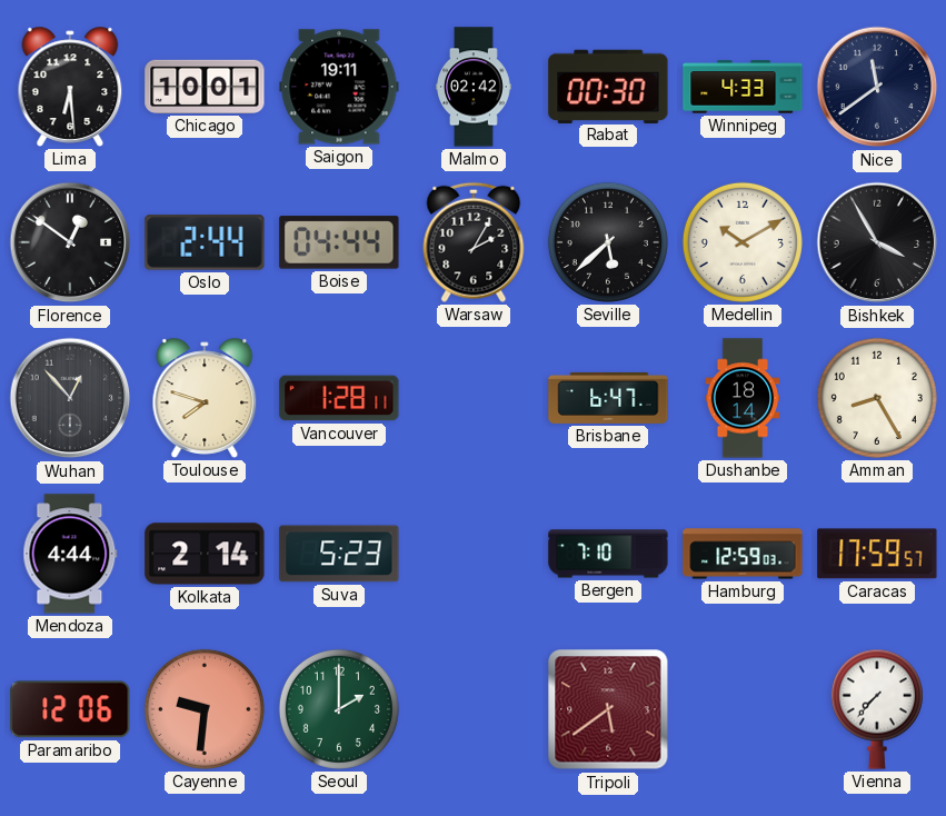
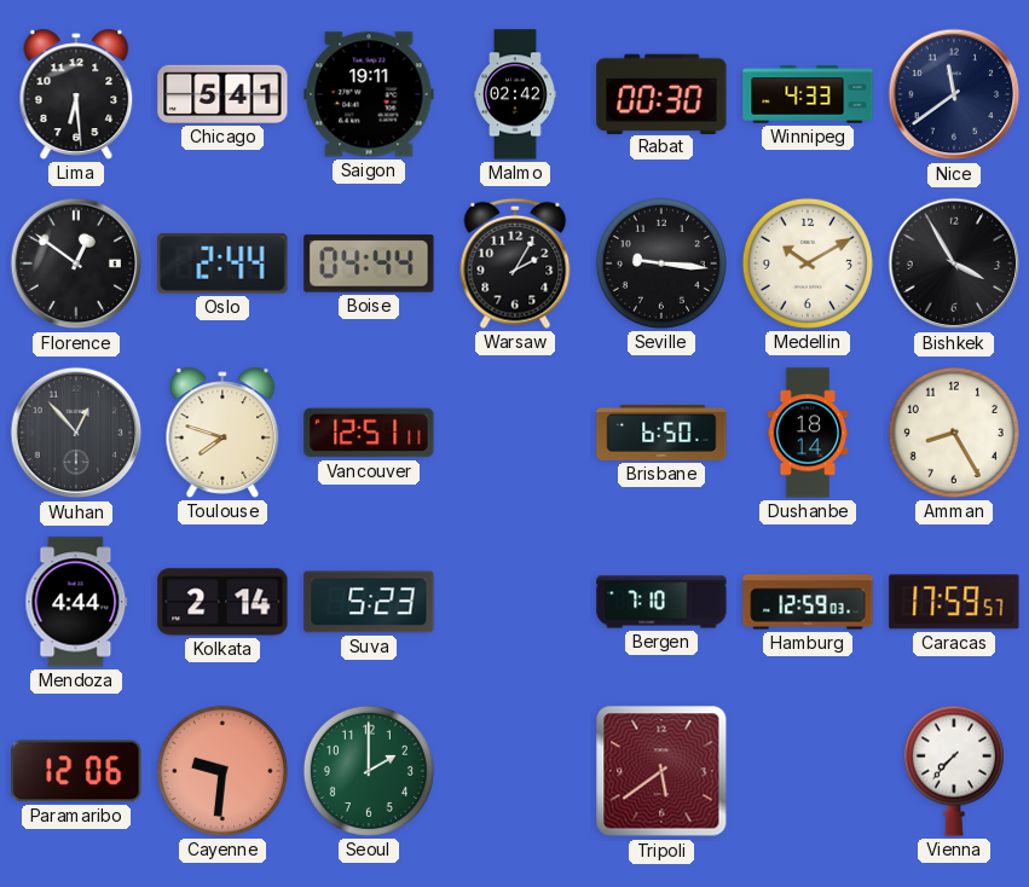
Chicago: 10:01 -> 5:41
Seville: 5:38 -> 9:16
Vancouver: 1:28 -> 12:51
Brisbane: 6:47 -> 6:50
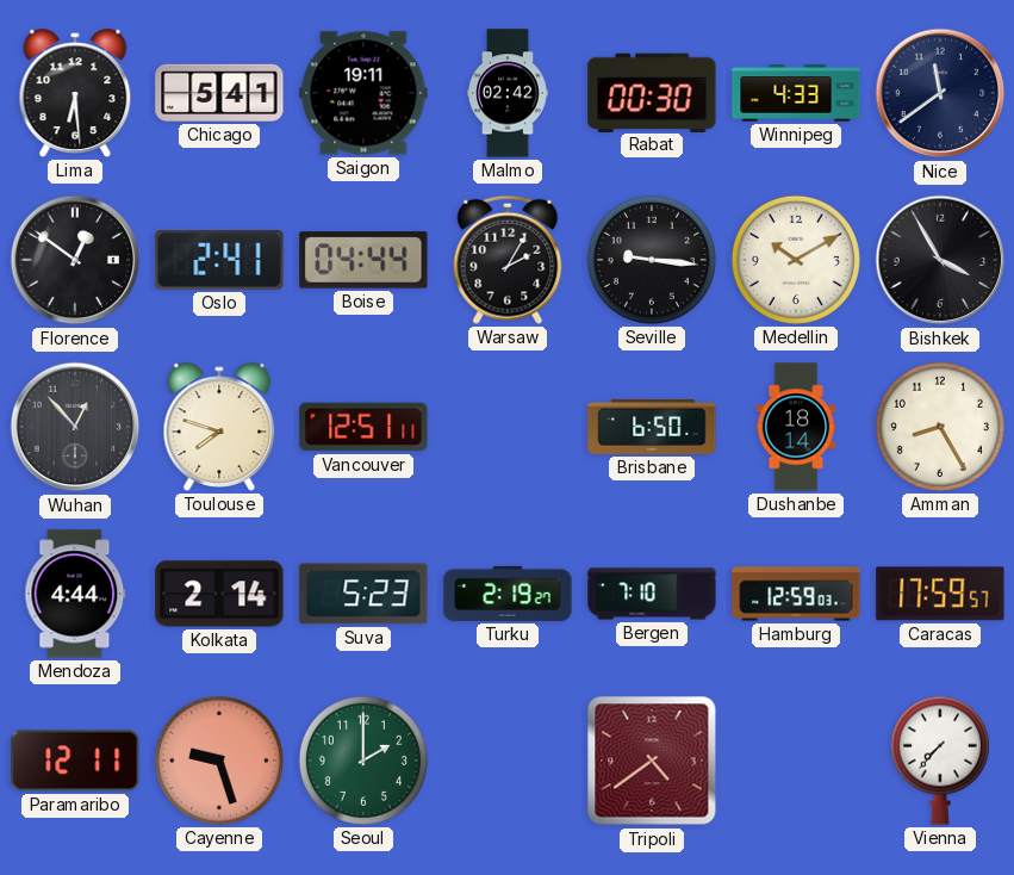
Oslo: 2:44 -> 2:41
Turku: none -> 2:19
Paramaribo: 12:06 -> 12:11
Cayenne: 9:31 -> 9:27
Tripoli: 5:39 -> 4:39
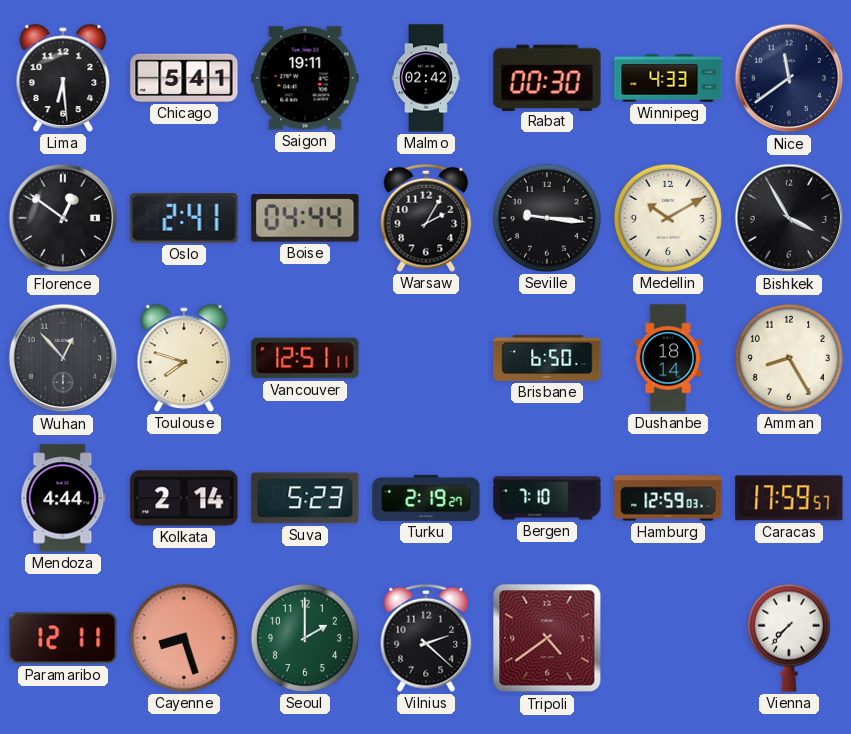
Cayenne: 9:27 -> 8:27
Vilnius: none -> 2:22
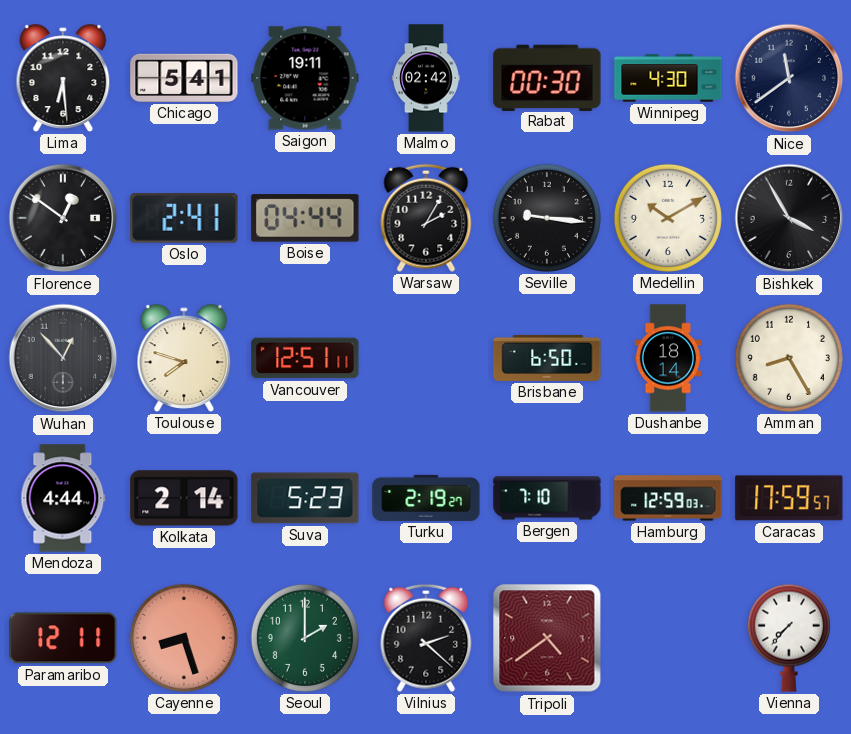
Winnipeg: 4:33 -> 4:30
